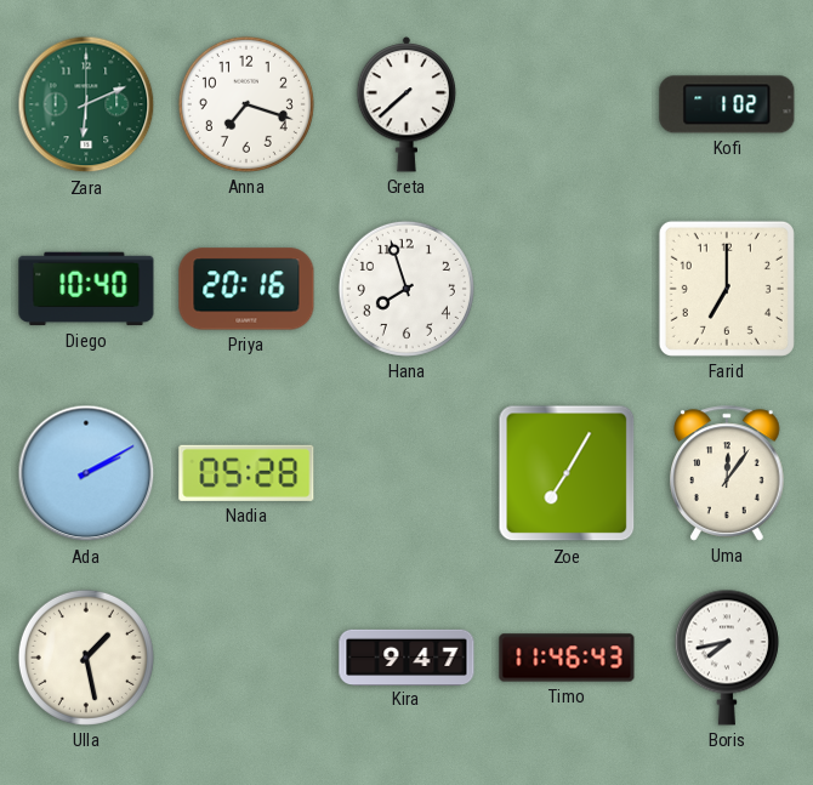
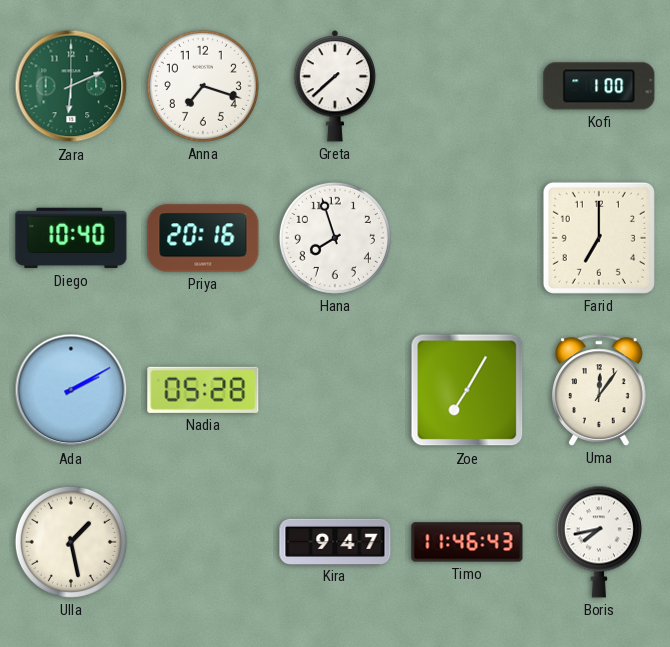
Kofi: 1:02 -> 1:00
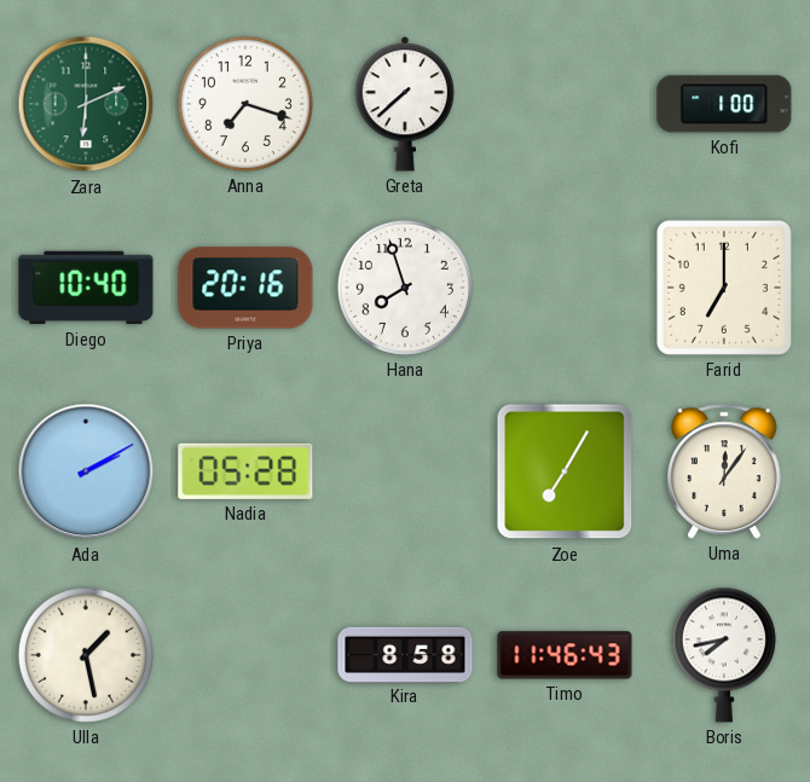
Kira: 9:47 -> 8:58
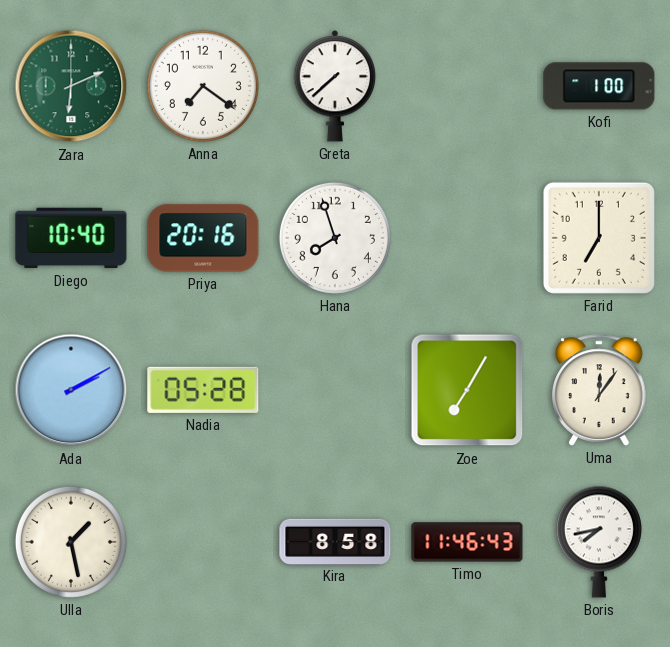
Anna: 7:18 -> 7:21
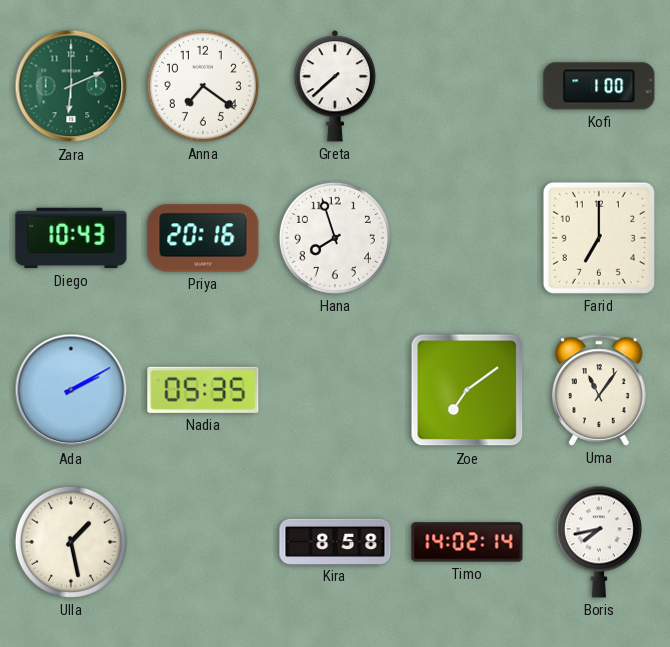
Diego: 10:40 -> 10:43
Nadia: 05:28 -> 05:35
Zoe: 7:05 -> 7:09
Uma: 12:06 -> 11:06
Timo: 11:46 -> 14:02
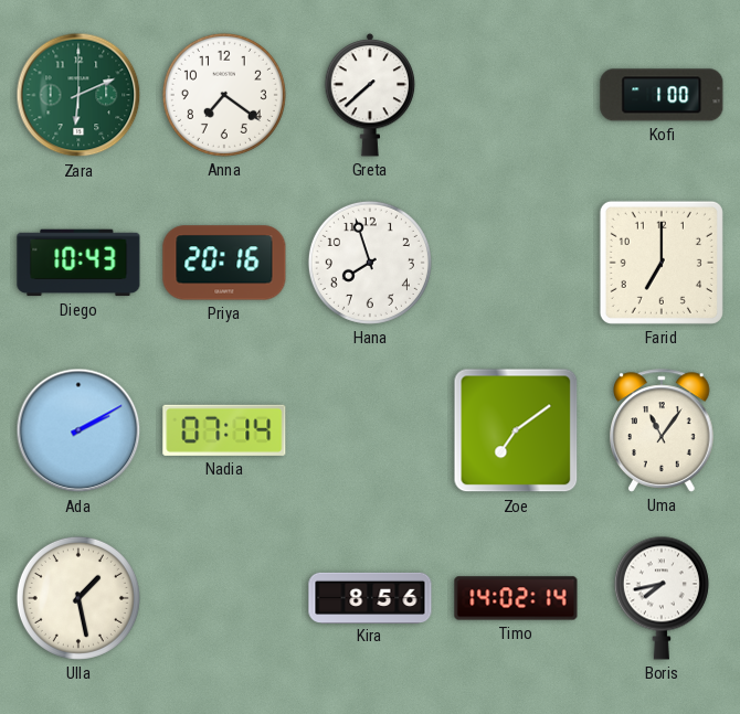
Nadia: 05:35 -> 07:14
Kira: 8:58 -> 8:56
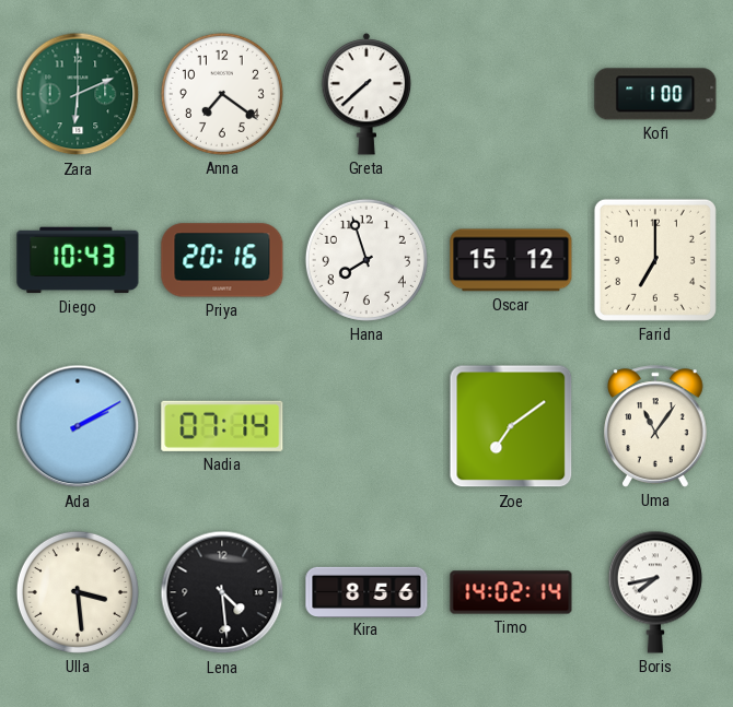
Oscar: none -> 15:12
Ulla: 1:28 -> 3:29
Lena: none -> 4:29
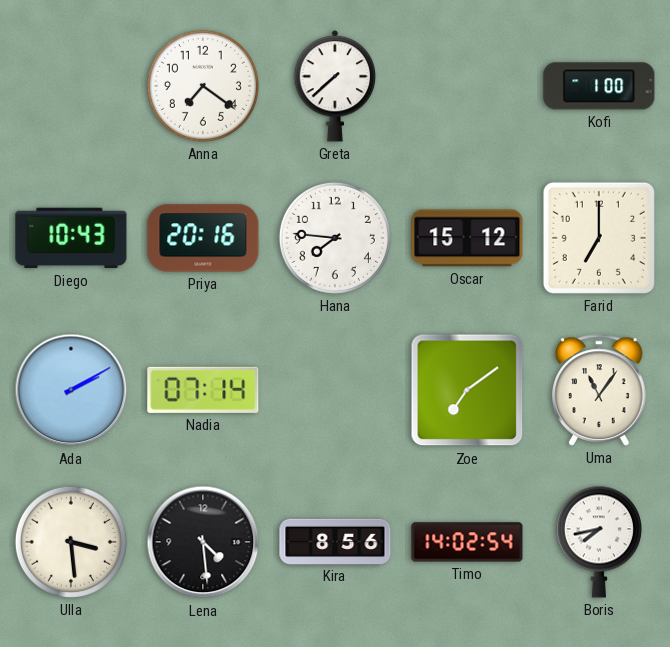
Zara: 6:11 -> none
Hana: 7:57 -> 7:46
Timo: 14:02:14 -> 14:02:54
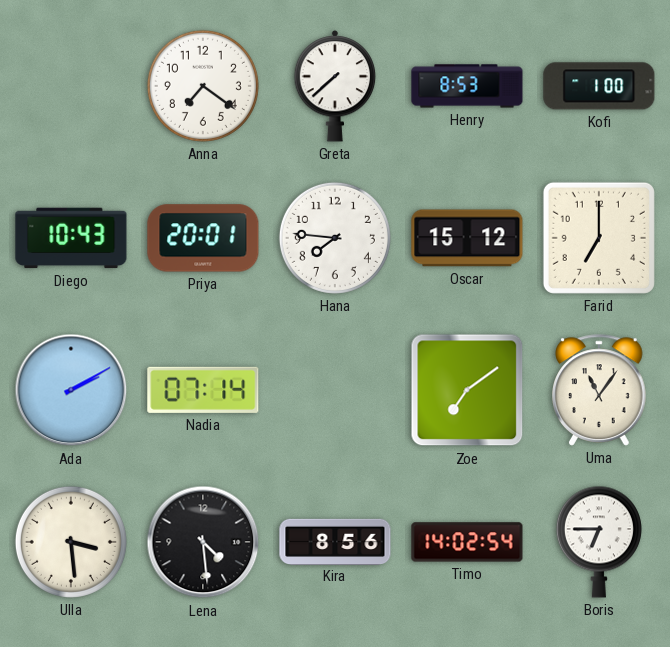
Henry: none -> 8:53
Priya: 20:16 -> 20:01
Boris: 7:43 -> 6:45
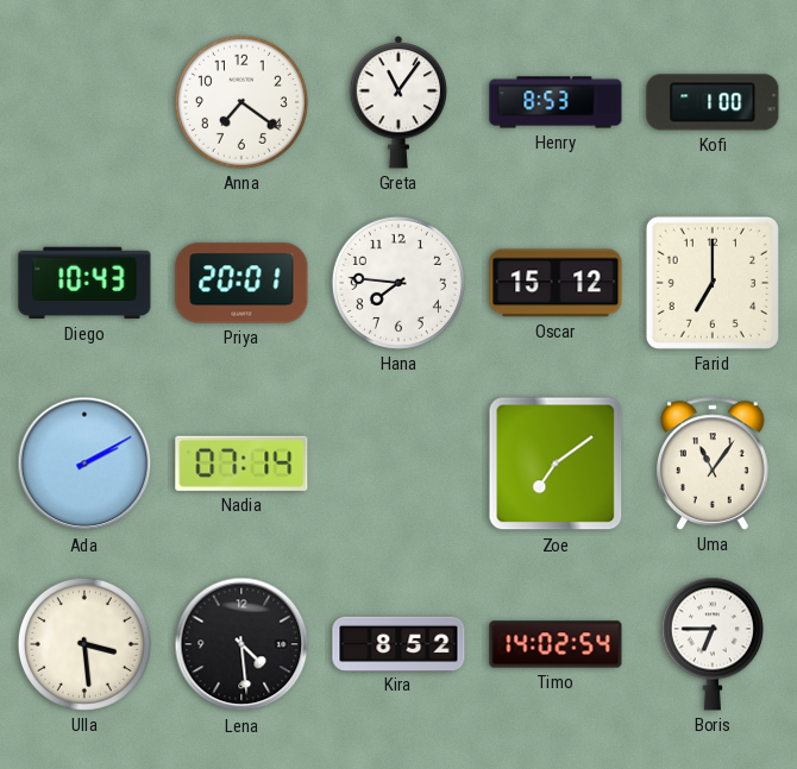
Greta: 7:38 -> 11:06
Kira: 8:56 -> 8:52
